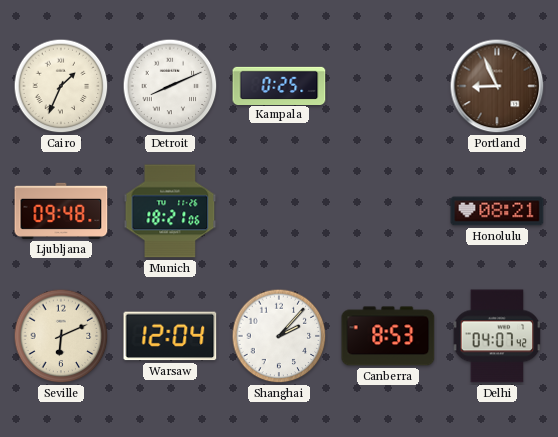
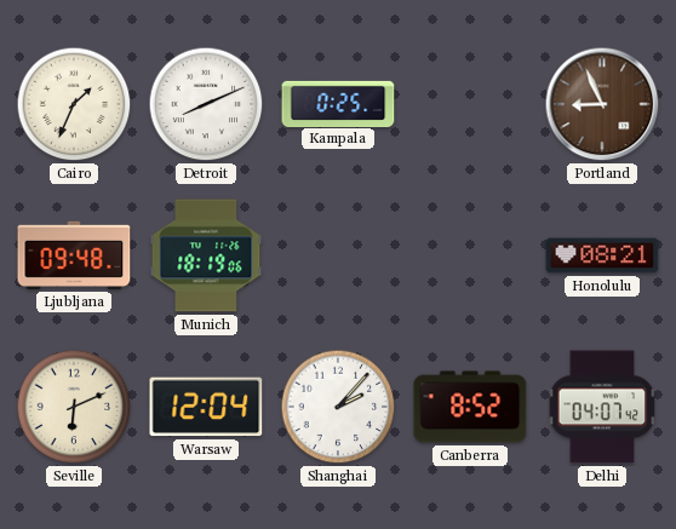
Munich: 18:21 -> 18:19
Canberra: 8:53 -> 8:52
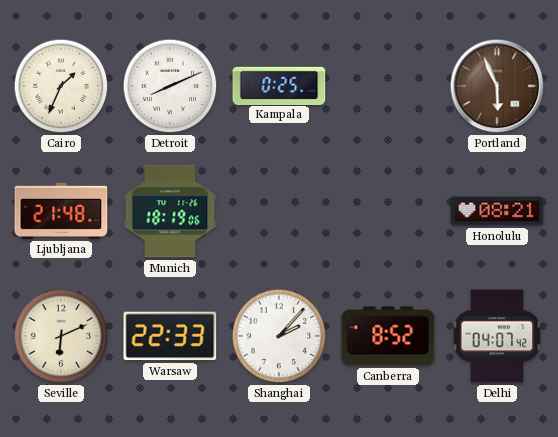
Portland: 8:56 -> 5:56
Ljubljana: 09:48 -> 21:48
Warsaw: 12:04 -> 22:33
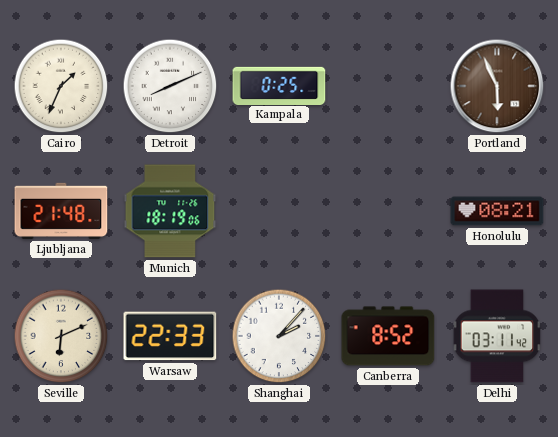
Delhi: 04:07 -> 03:11
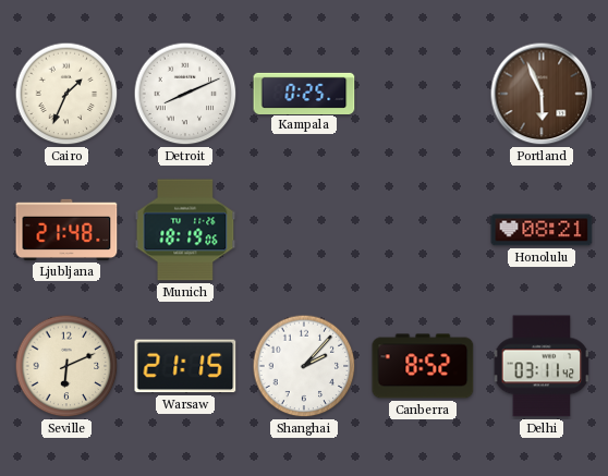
Warsaw: 22:33 -> 21:15
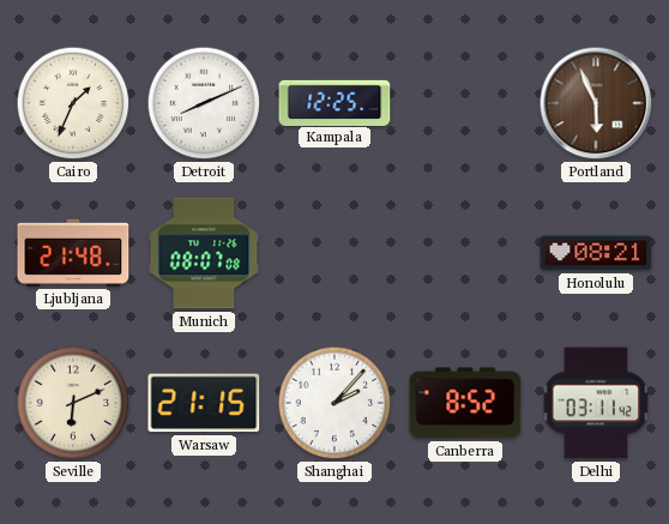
Kampala: 0:25 -> 12:25
Munich: 18:19 -> 08:07
